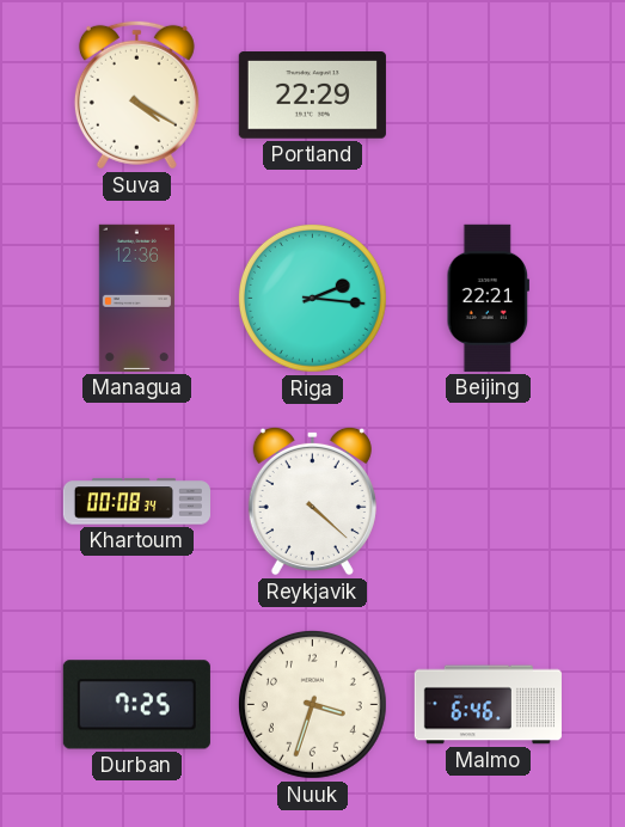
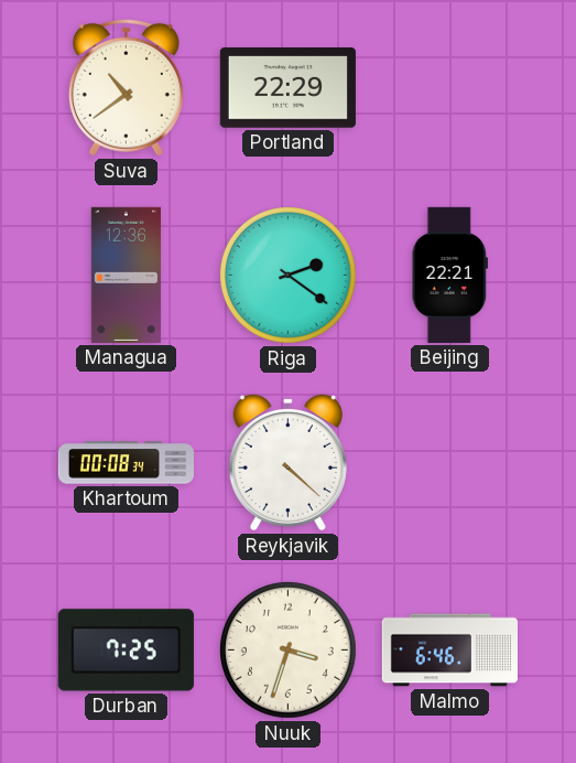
Suva: 4:20 -> 10:39
Riga: 2:16 -> 2:21
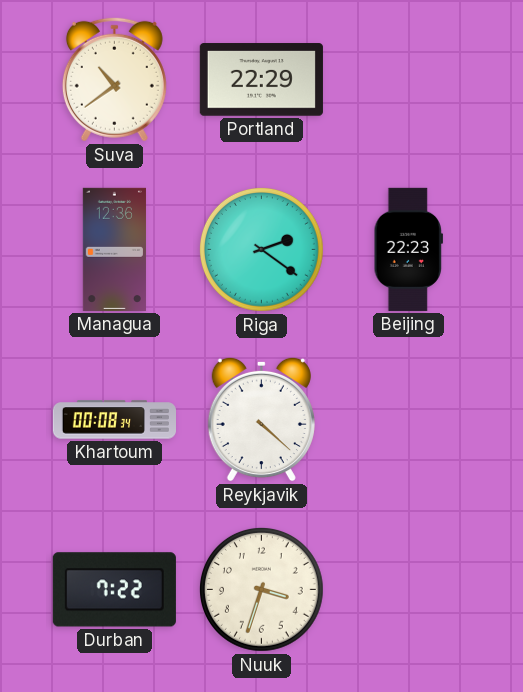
Beijing: 22:21 -> 22:23
Durban: 7:25 -> 7:22
Malmo: 6:46 -> none
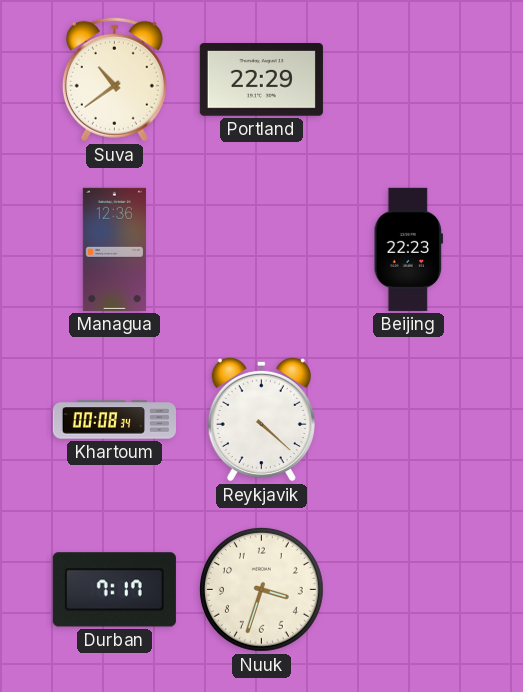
Riga: 2:21 -> none
Durban: 7:22 -> 7:17
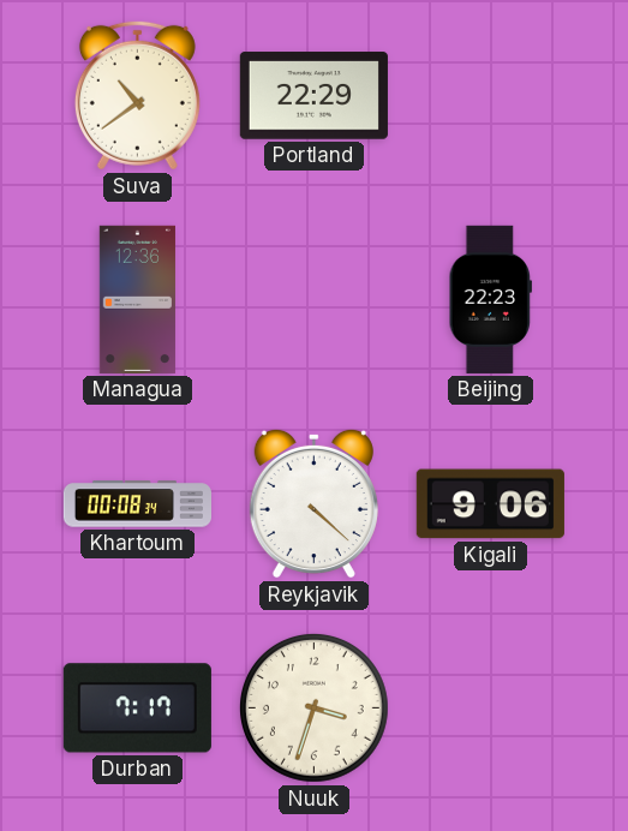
Kigali: none -> 9:06
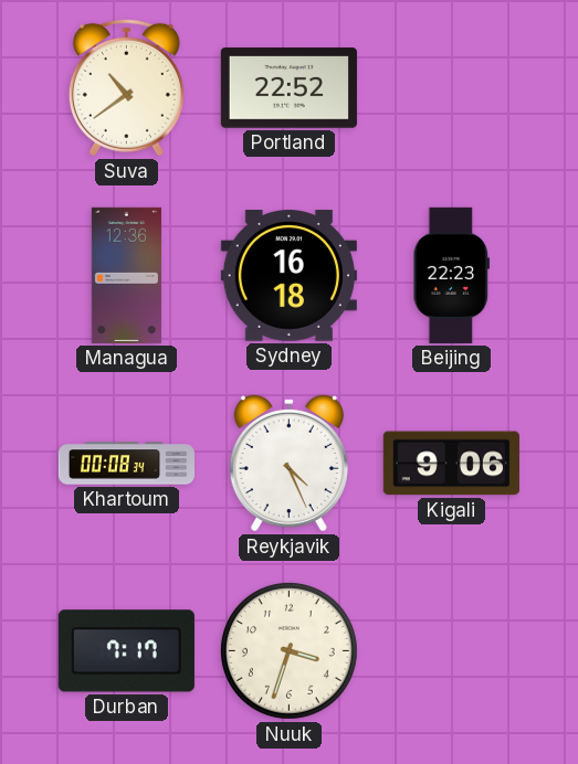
Portland: 22:29 -> 22:52
Sydney: none -> 16:18
Reykjavik: 4:22 -> 4:26
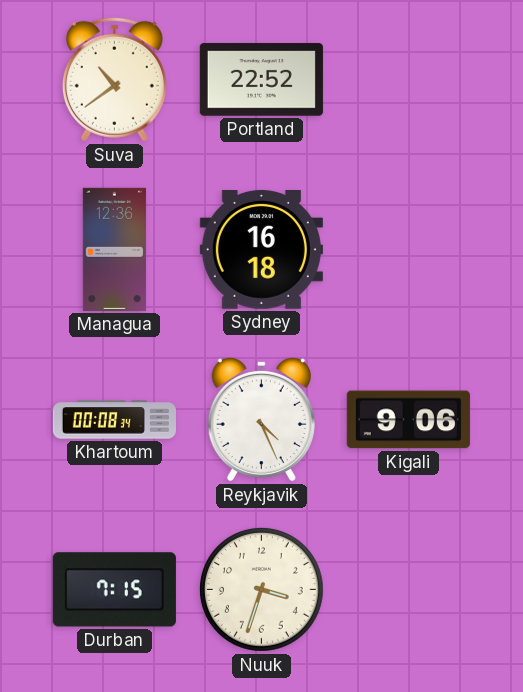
Beijing: 22:23 -> none
Durban: 7:17 -> 7:15
